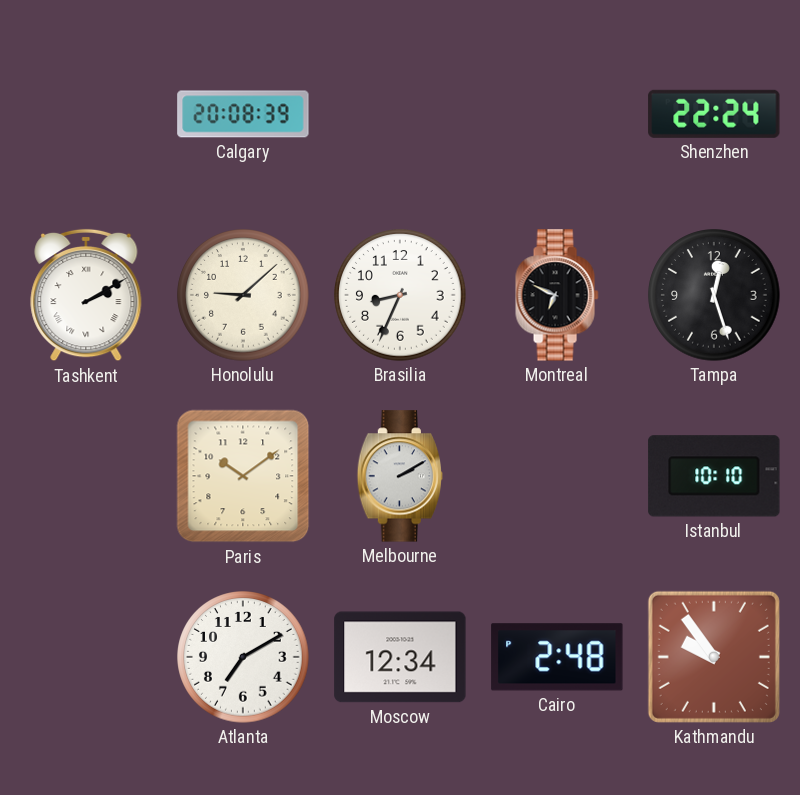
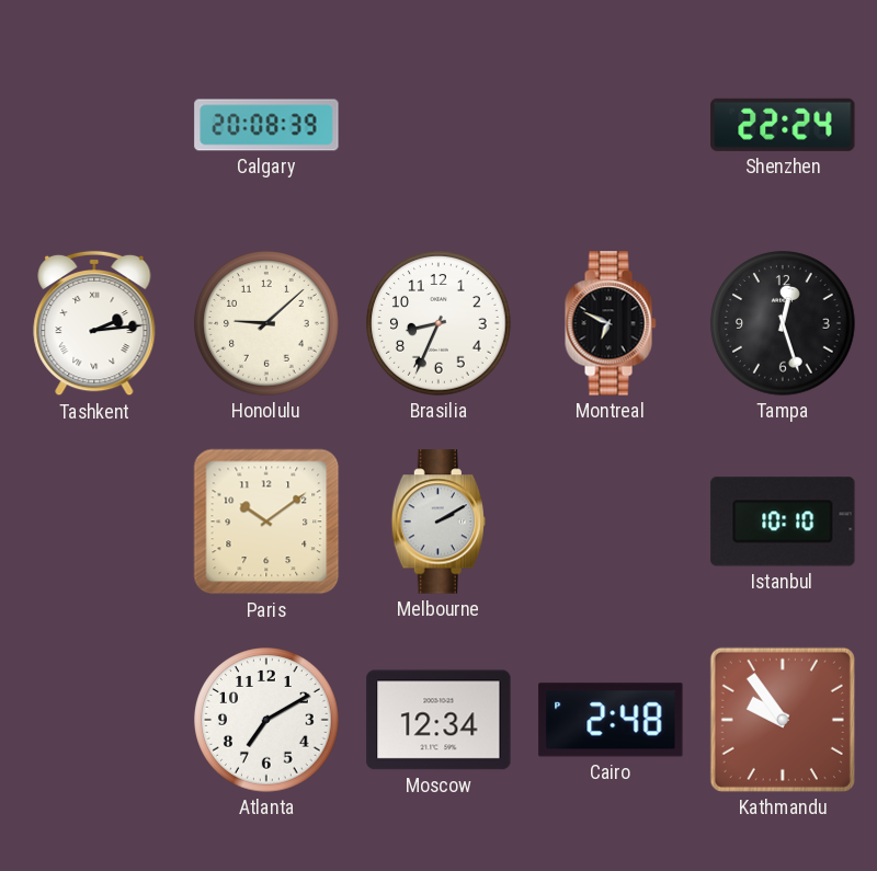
Tashkent: 2:10 -> 2:14
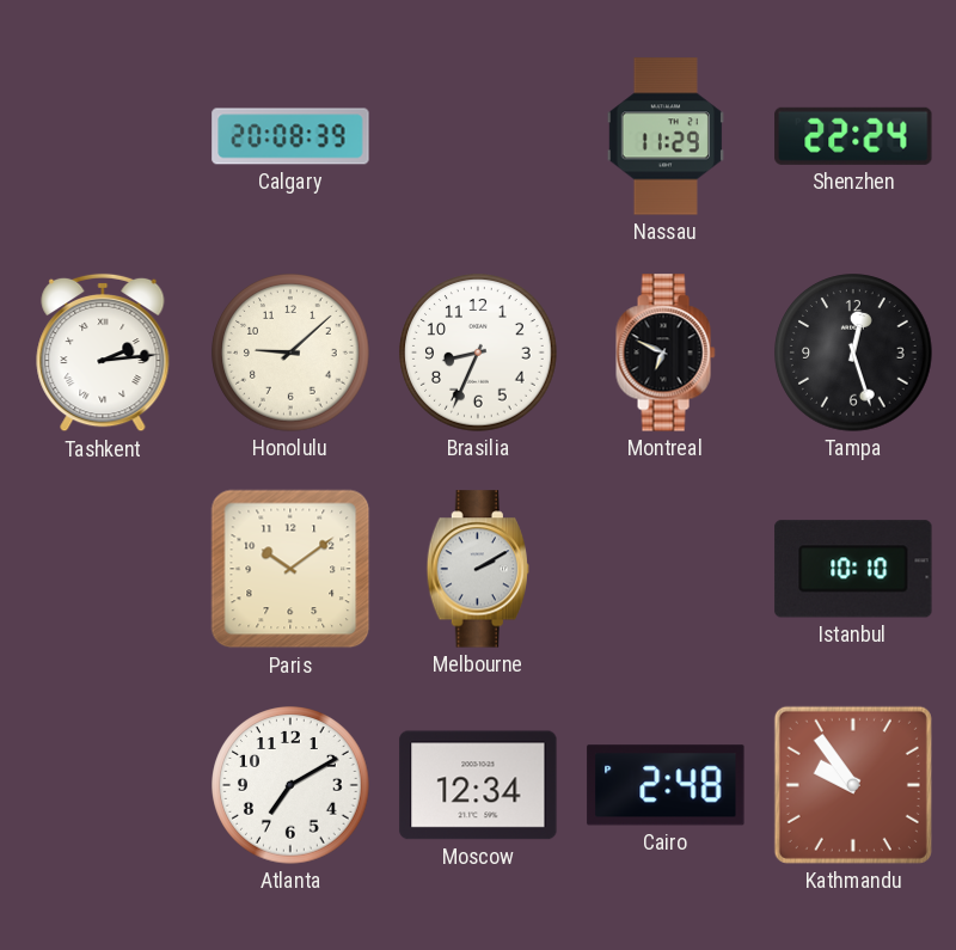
Nassau: none -> 11:29
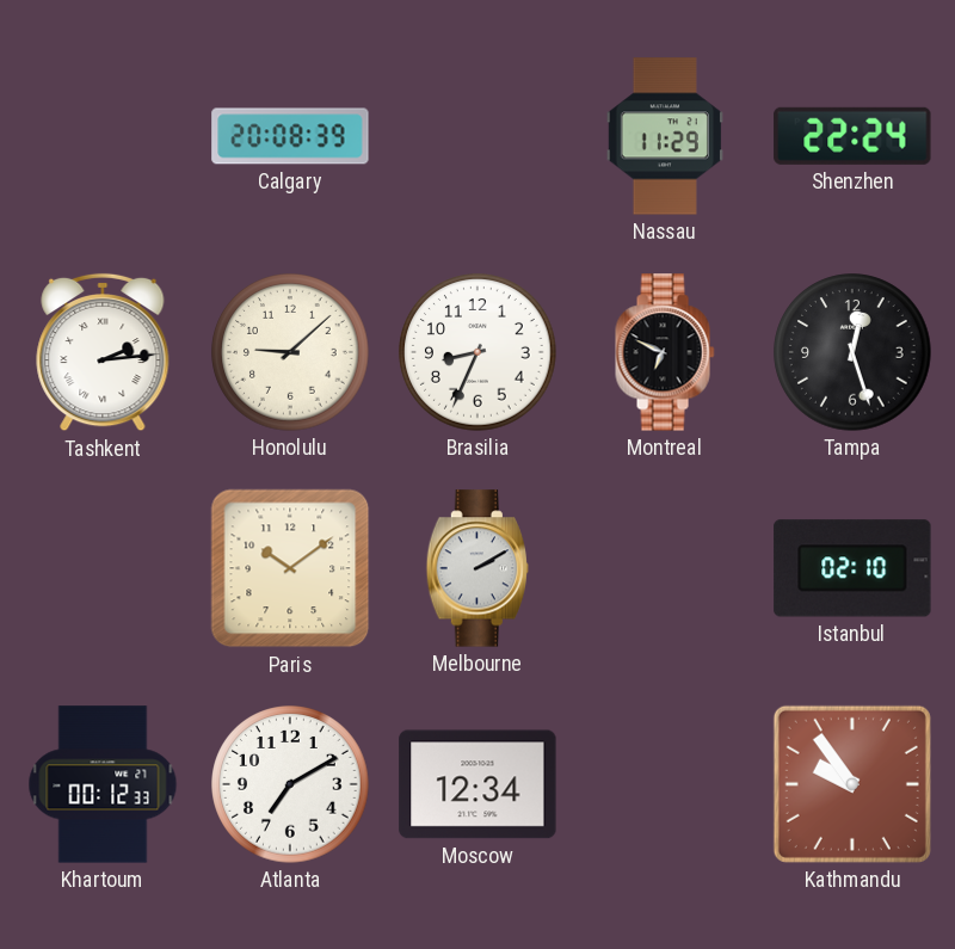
Istanbul: 10:10 -> 02:10
Khartoum: none -> 00:12
Cairo: 2:48 -> none
